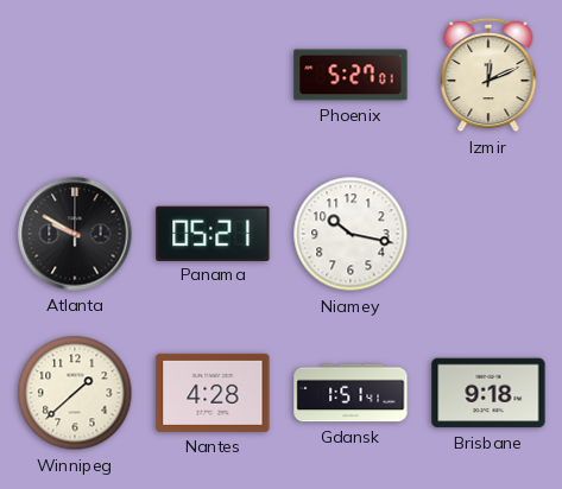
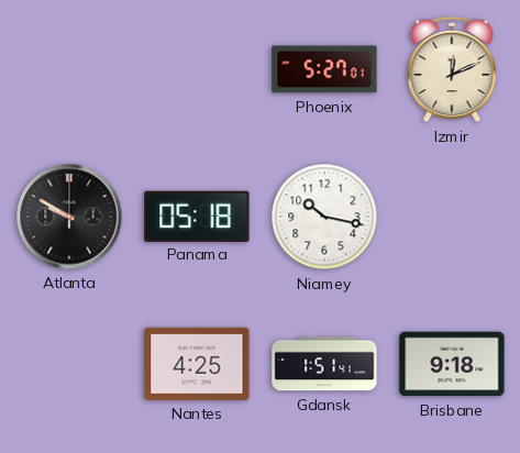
Panama: 05:21 -> 05:18
Winnipeg: 1:38 -> none
Nantes: 4:28 -> 4:25
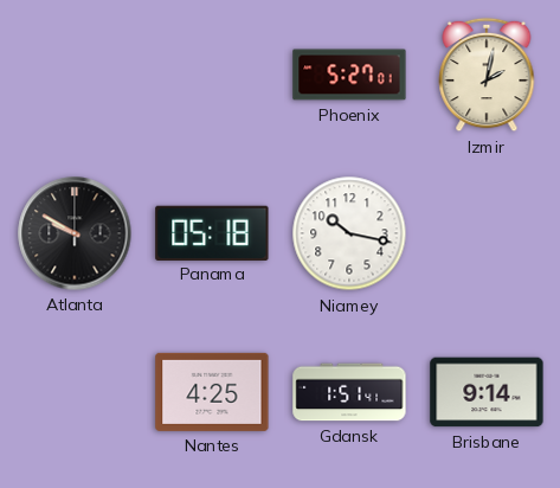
Izmir: 12:11 -> 2:02
Brisbane: 9:18 -> 9:14
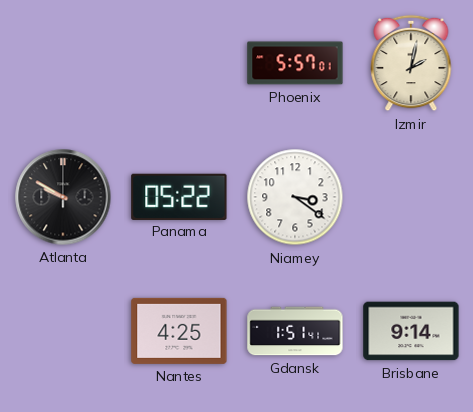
Phoenix: 5:27 -> 5:57
Panama: 05:18 -> 05:22
Niamey: 10:17 -> 3:21
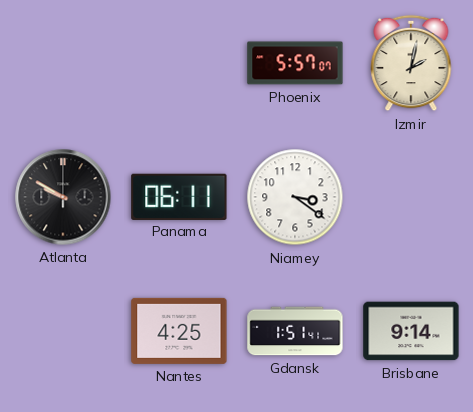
Phoenix: 5:57:01 -> 5:57:07
Panama: 05:22 -> 06:11
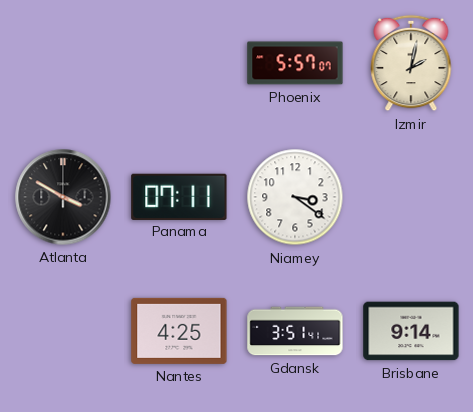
Atlanta: 9:50 -> 3:50
Panama: 06:11 -> 07:11
Gdansk: 1:51 -> 3:51
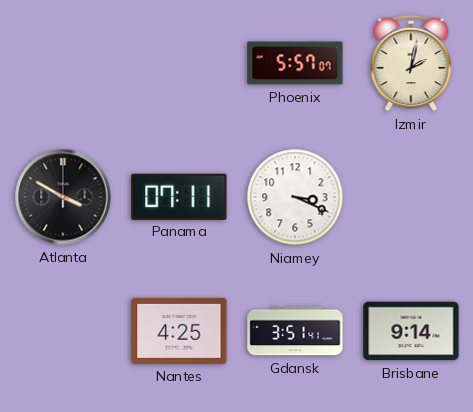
Niamey: 3:21 -> 3:19
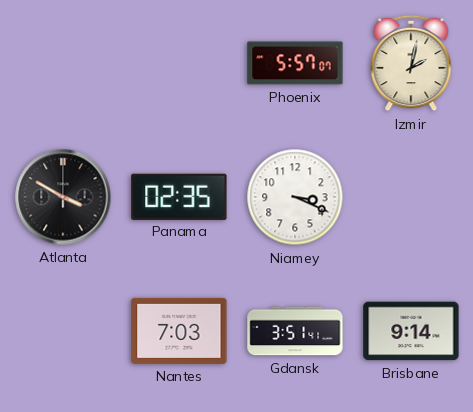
Panama: 07:11 -> 02:35
Nantes: 4:25 -> 7:03
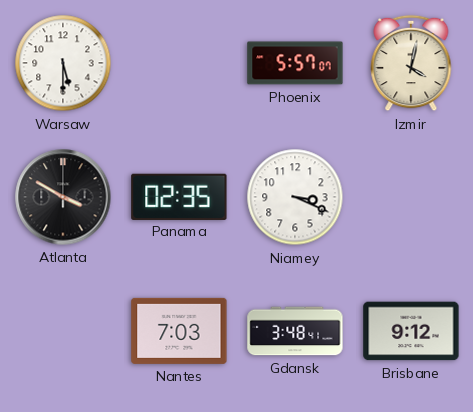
Warsaw: none -> 5:30
Izmir: 2:02 -> 4:02
Gdansk: 3:51 -> 3:48
Brisbane: 9:14 -> 9:12
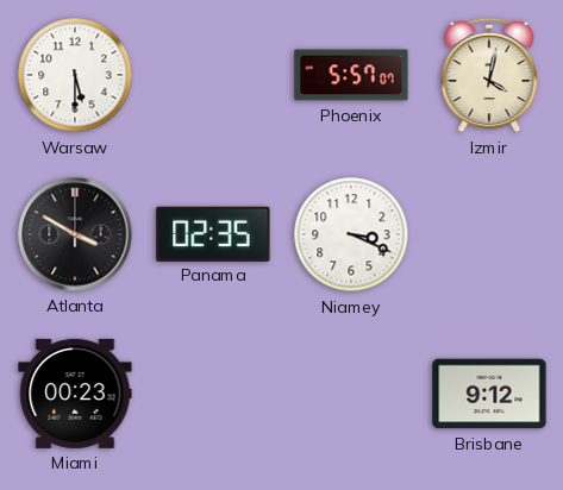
Miami: none -> 00:23
Nantes: 7:03 -> none
Gdansk: 3:48 -> none
